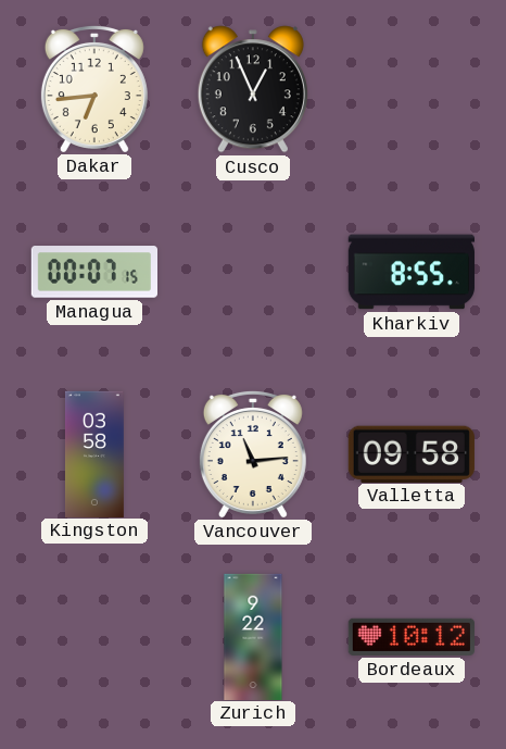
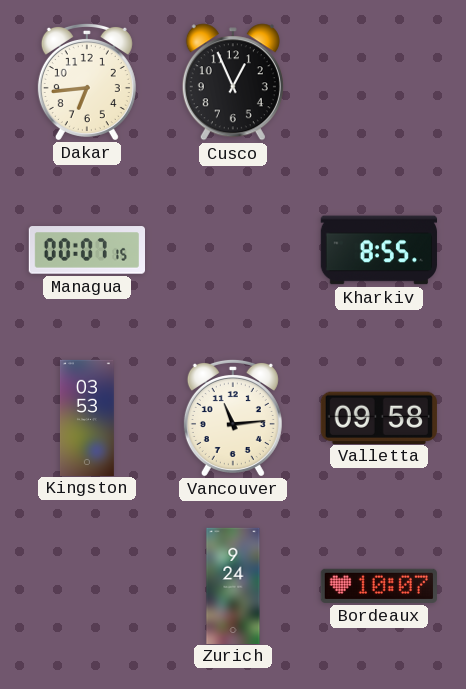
Kingston: 03:58 -> 03:53
Zurich: 9:22 -> 9:24
Bordeaux: 10:12 -> 10:07
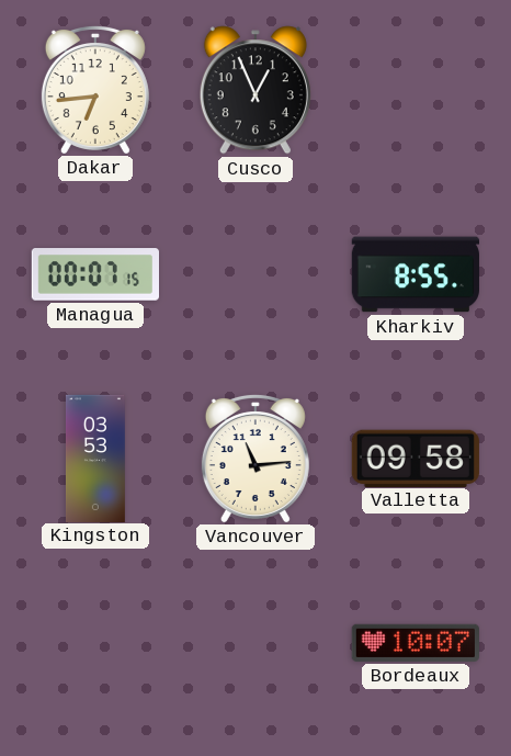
Zurich: 9:24 -> none
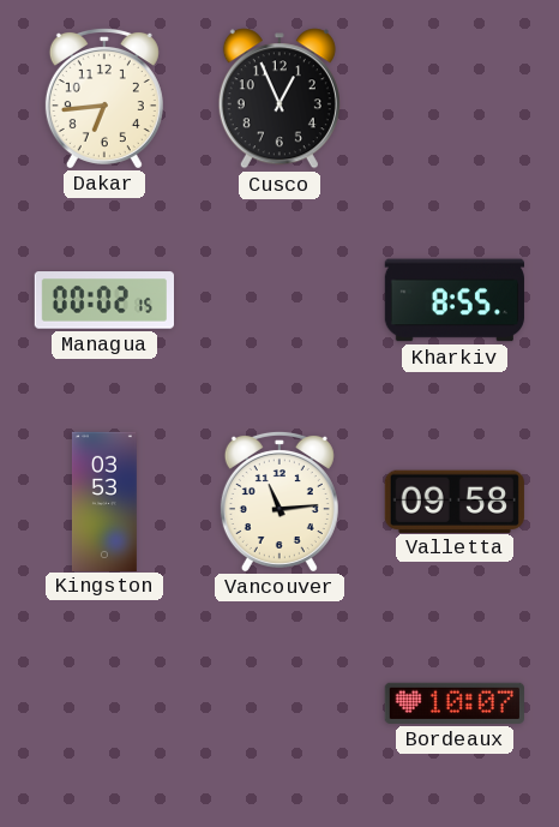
Managua: 00:07 -> 00:02
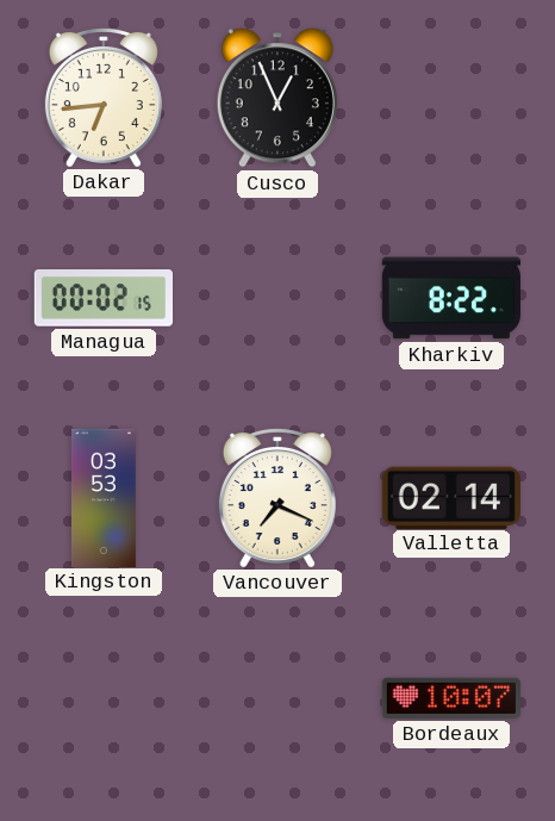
Kharkiv: 8:55 -> 8:22
Vancouver: 11:14 -> 7:19
Valletta: 09:58 -> 02:14
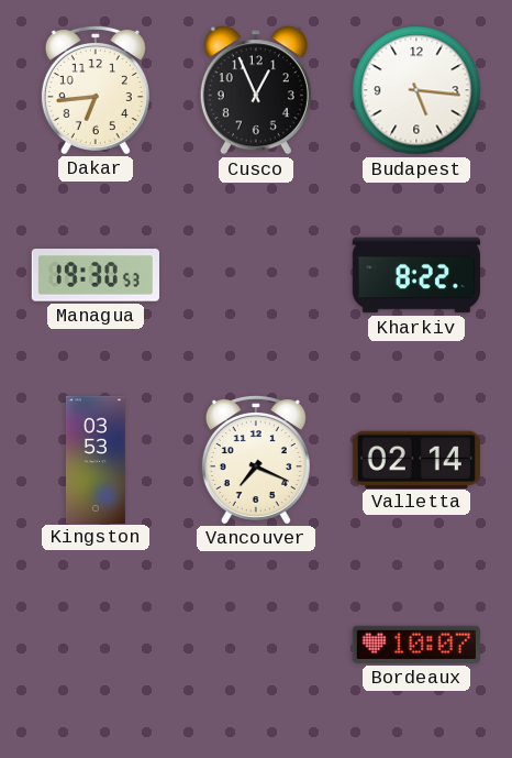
Budapest: none -> 5:16
Managua: 00:02 -> 19:30
